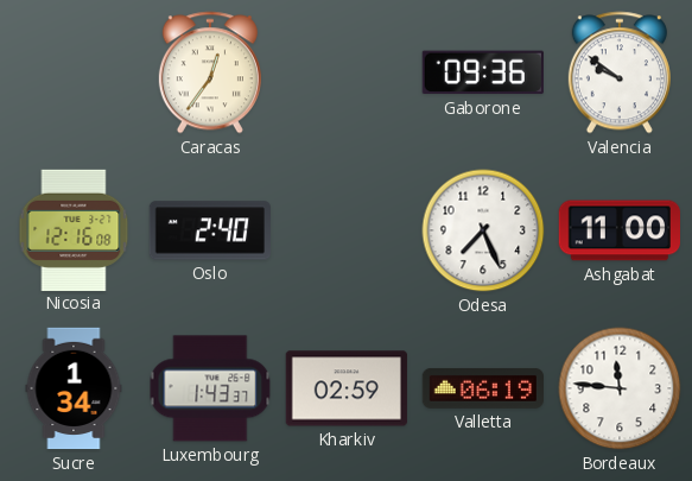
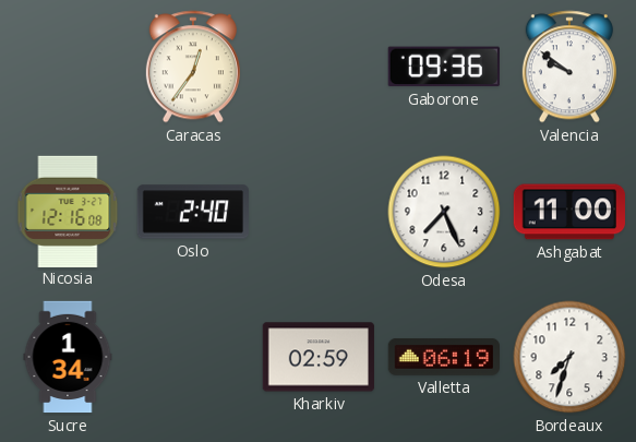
Luxembourg: 1:43 -> none
Bordeaux: 11:46 -> 7:33
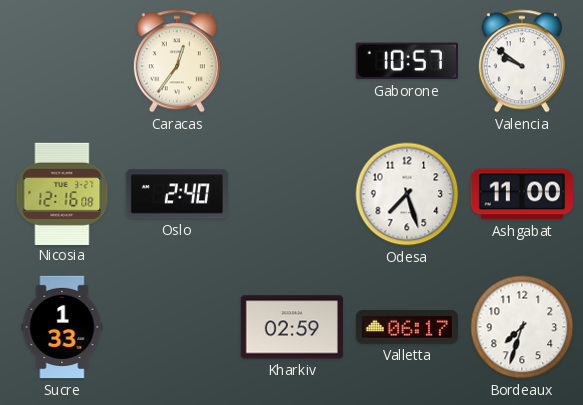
Gaborone: 09:36 -> 10:57
Odesa: 7:26 -> 7:27
Sucre: 1:34 -> 1:33
Valletta: 06:19 -> 06:17
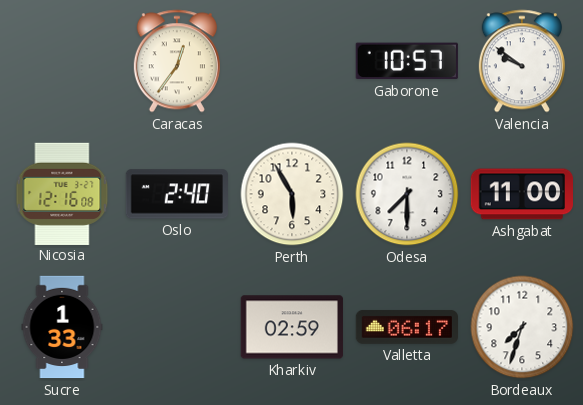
Perth: none -> 5:55
Odesa: 7:27 -> 7:30
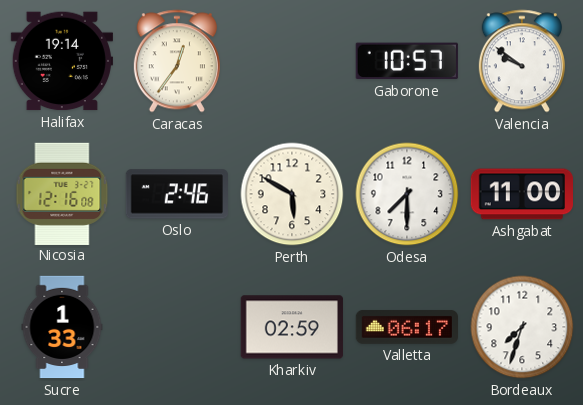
Halifax: none -> 19:14
Oslo: 2:40 -> 2:46
Perth: 5:55 -> 5:50
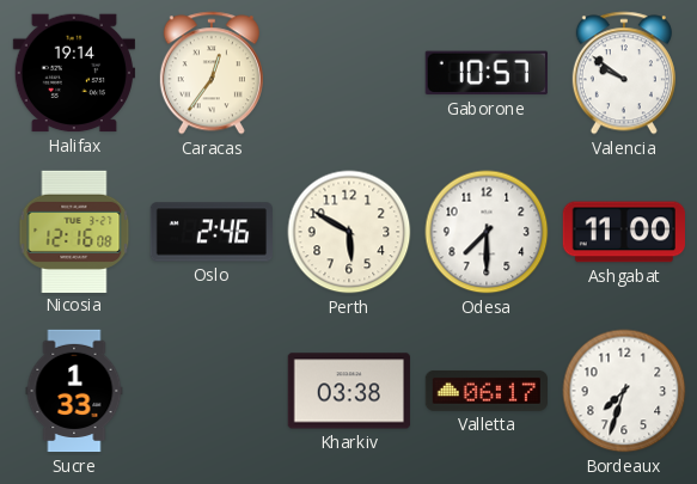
Kharkiv: 02:59 -> 03:38
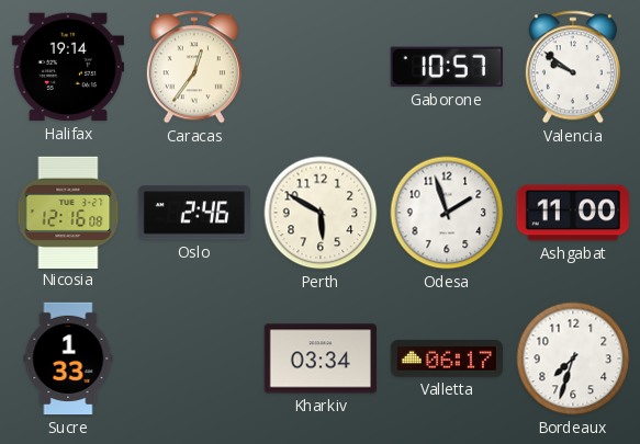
Odesa: 7:30 -> 1:57
Kharkiv: 03:38 -> 03:34
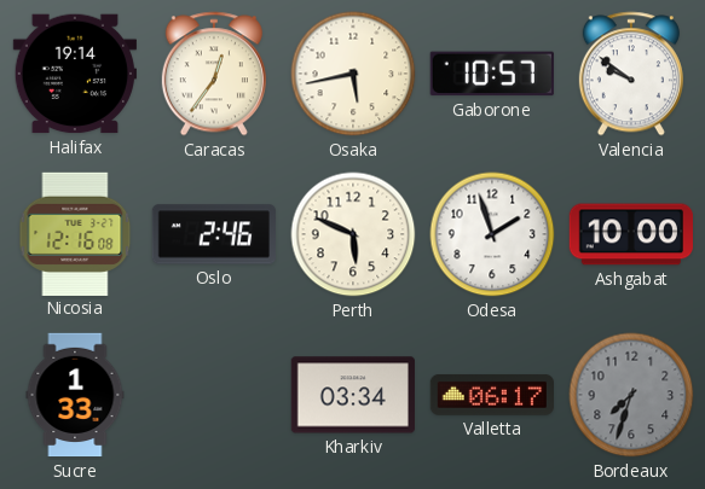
Osaka: none -> 5:43
Perth: 5:50 -> 5:49
Ashgabat: 11:00 -> 10:00
Bordeaux dial: white -> grey
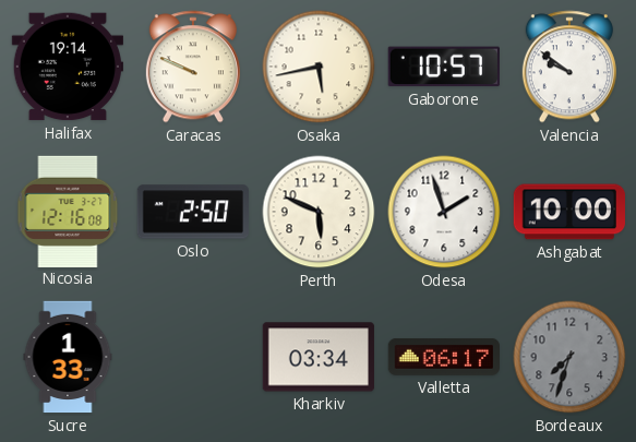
Caracas: 12:36 -> 9:49
Oslo: 2:46 -> 2:50
